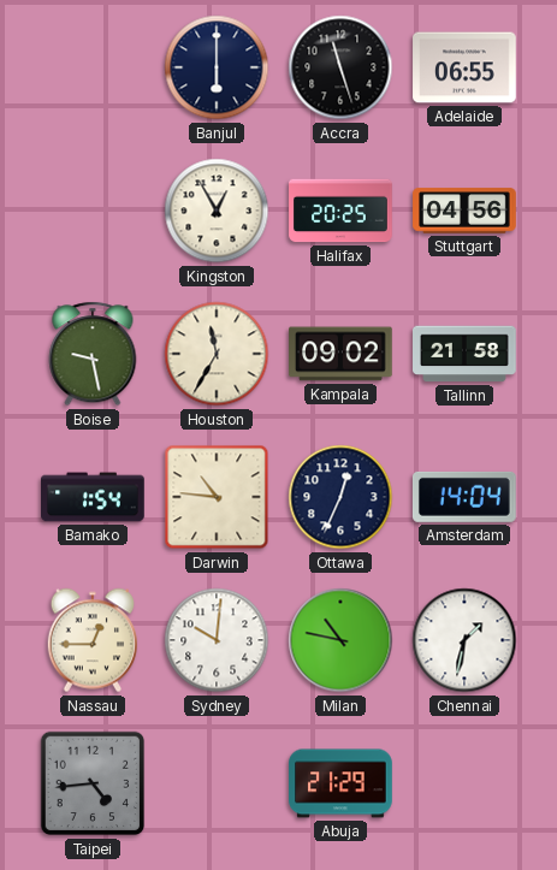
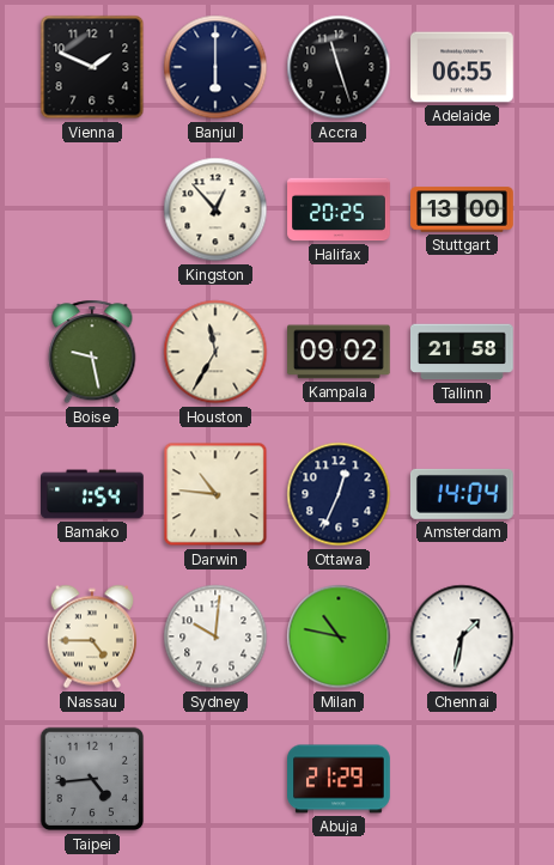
Vienna: none -> 1:49
Kingston: 12:55 -> 12:53
Stuttgart: 04:56 -> 13:00
Nassau: 12:45 -> 4:45
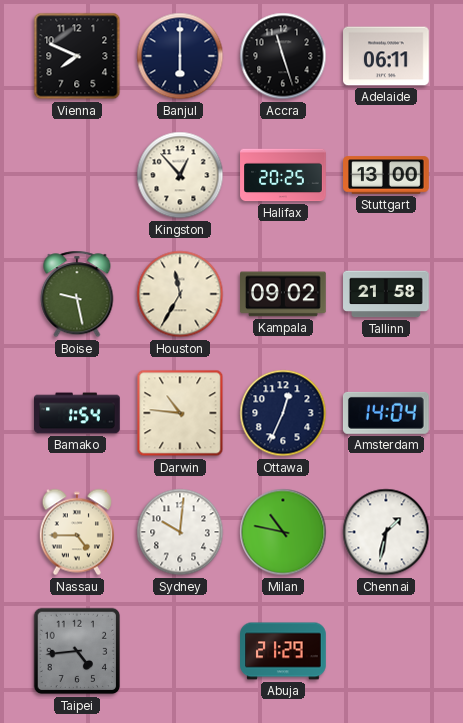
Vienna: 1:49 -> 7:49
Adelaide: 06:55 -> 06:11
